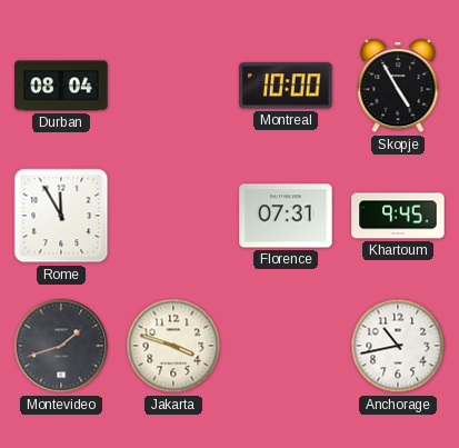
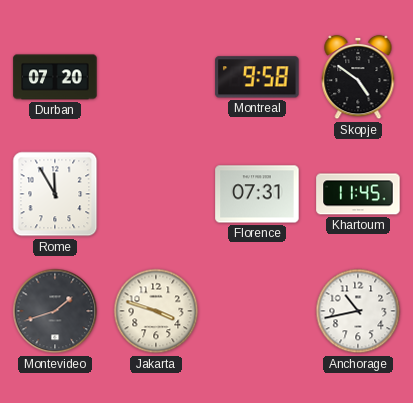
Durban: 08:04 -> 07:20
Montreal: 10:00 -> 9:58
Skopje: 4:55 -> 4:51
Khartoum: 9:45 -> 11:45
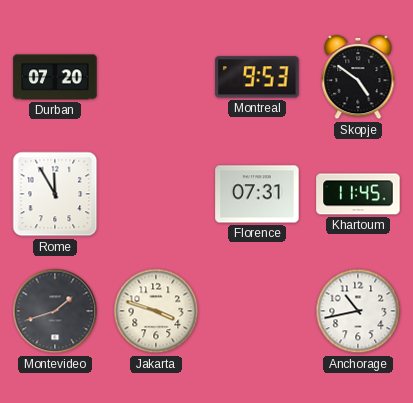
Montreal: 9:58 -> 9:53
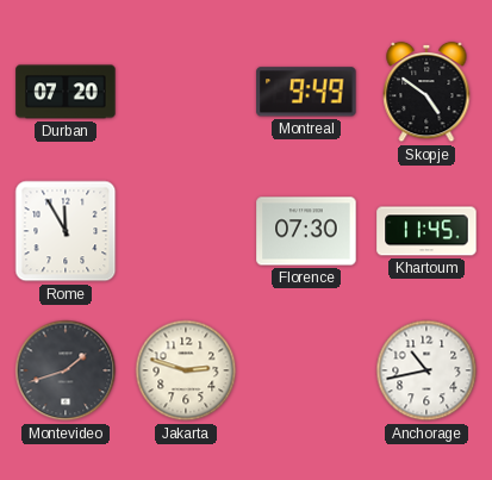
Montreal: 9:53 -> 9:49
Florence: 07:31 -> 07:30
Jakarta: 3:48 -> 2:48
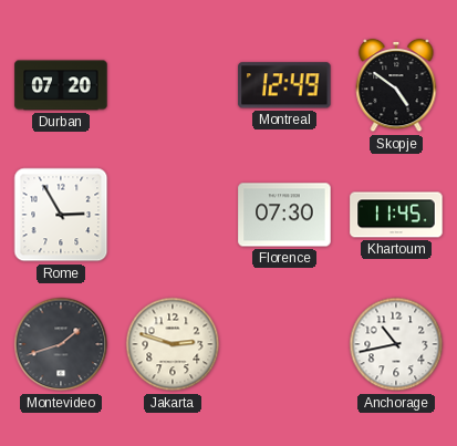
Montreal: 9:49 -> 12:49
Rome: 11:55 -> 2:55
